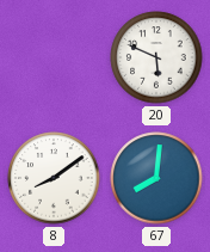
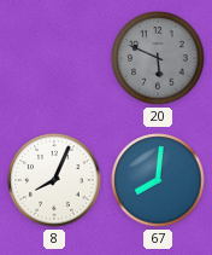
20 dial: white -> grey
8: 8:09 -> 8:04
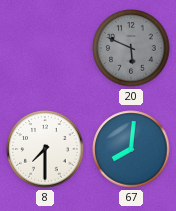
8: 8:04 -> 7:30
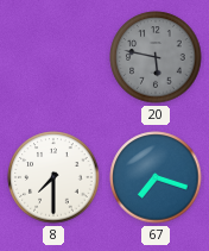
20: 5:49 -> 5:47
67: 8:01 -> 7:18
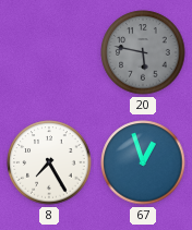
8: 7:30 -> 7:25
67: 7:18 -> 12:57
